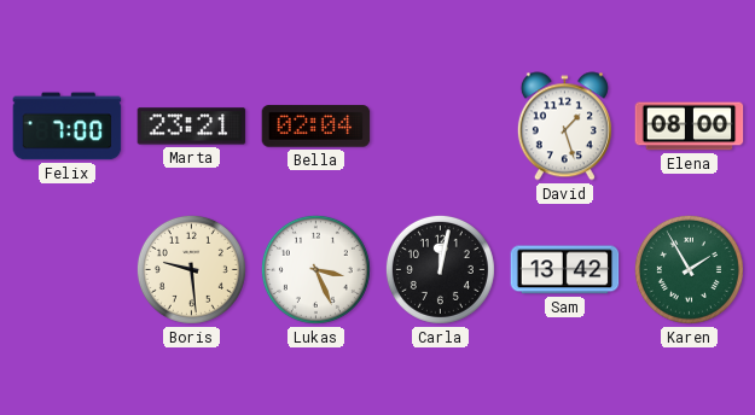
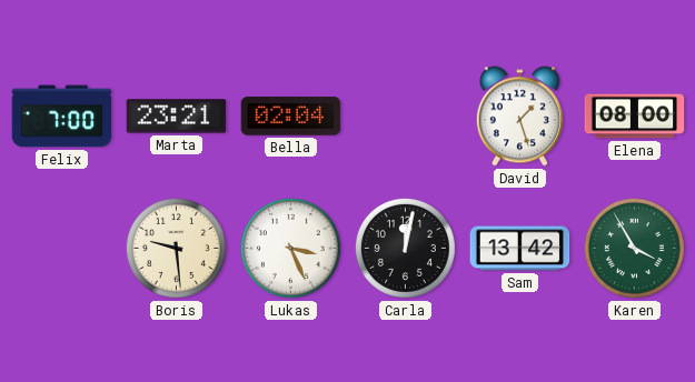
Karen: 1:55 -> 3:55
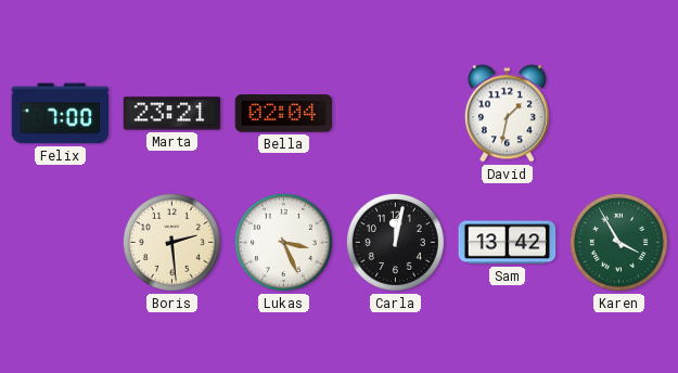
David: 1:27 -> 1:32
Elena: 08:00 -> none
Boris: 9:29 -> 2:29
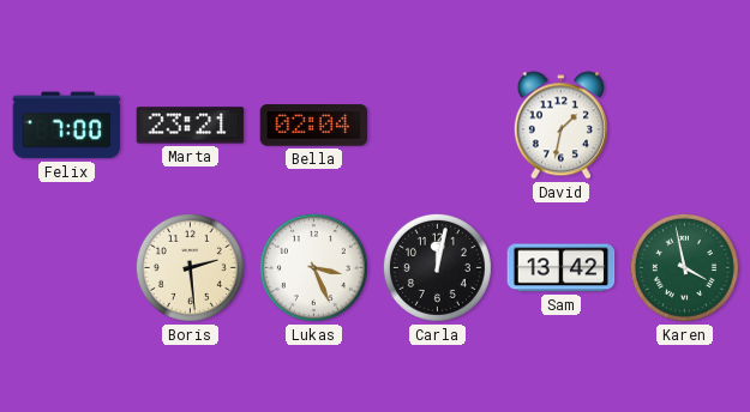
Karen: 3:55 -> 3:58
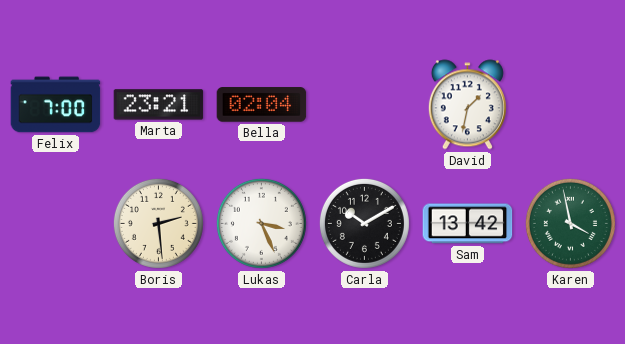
Carla: 12:02 -> 10:10
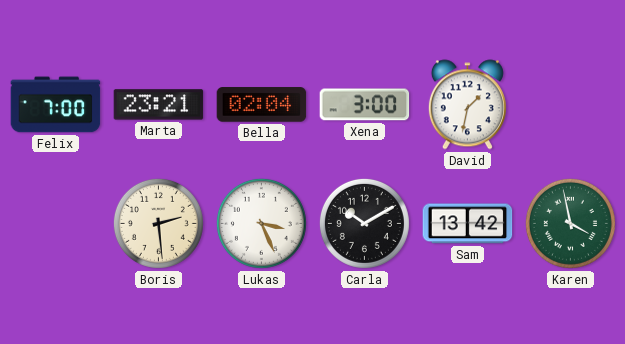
Xena: none -> 3:00
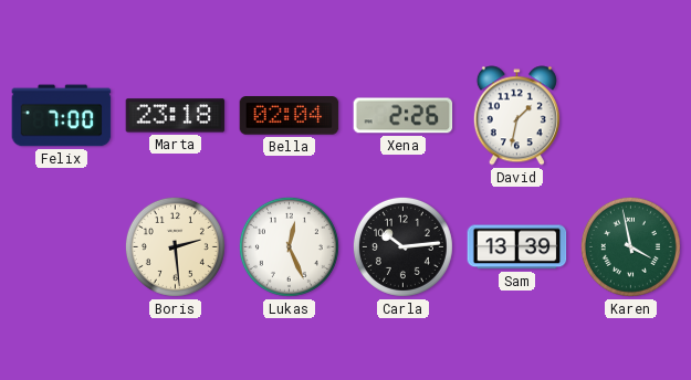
Marta: 23:21 -> 23:18
Xena: 3:00 -> 2:26
Lukas: 3:26 -> 12:26
Carla: 10:10 -> 10:14
Sam: 13:42 -> 13:39
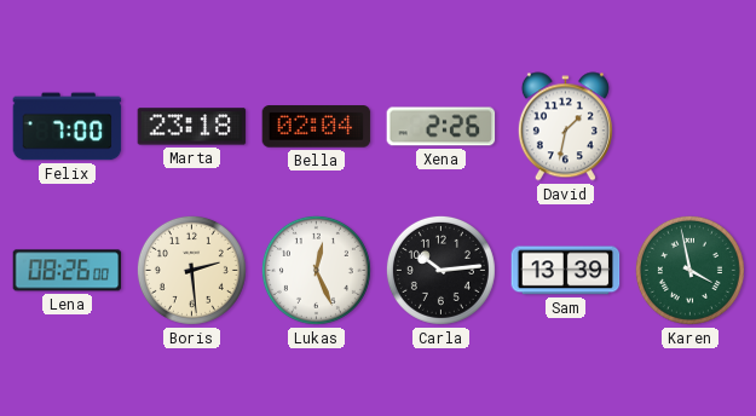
Lena: none -> 08:26
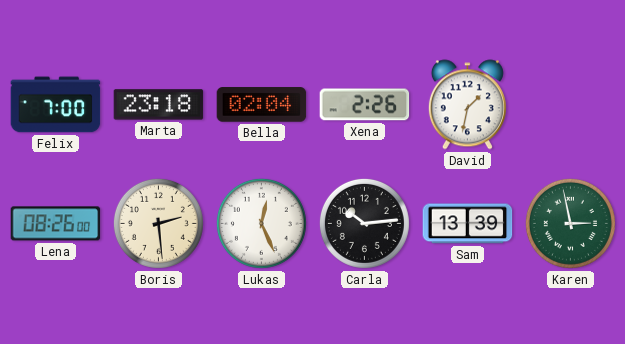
Karen: 3:58 -> 2:58
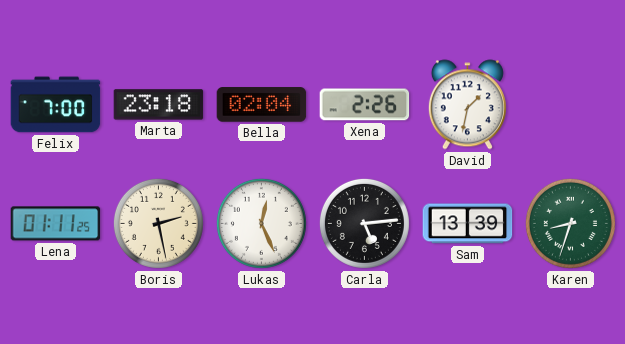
Lena: 08:26 -> 01:11
Boris: 2:29 -> 2:28
Carla: 10:14 -> 5:14
Karen: 2:58 -> 8:33
